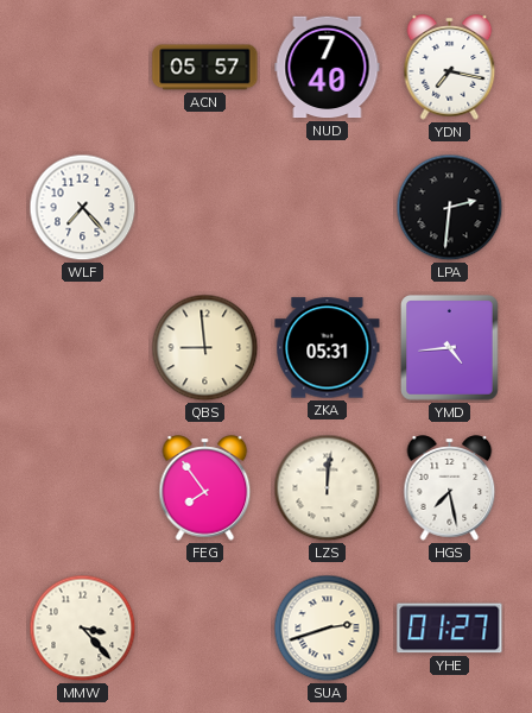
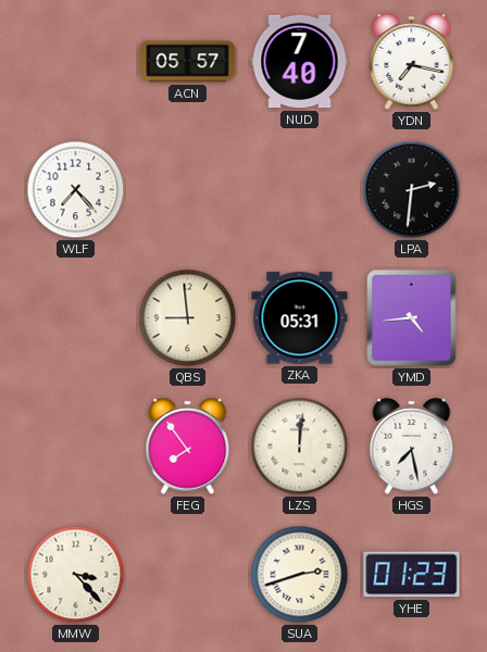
YHE: 01:27 -> 01:23
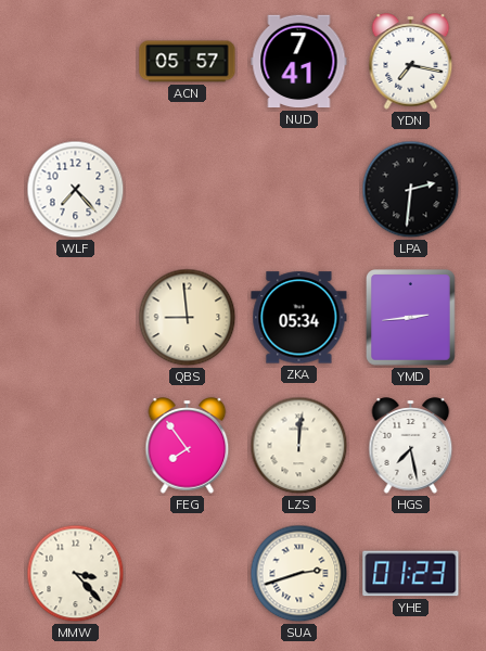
NUD: 7:40 -> 7:41
ZKA: 05:31 -> 05:34
YMD: 4:44 -> 2:44
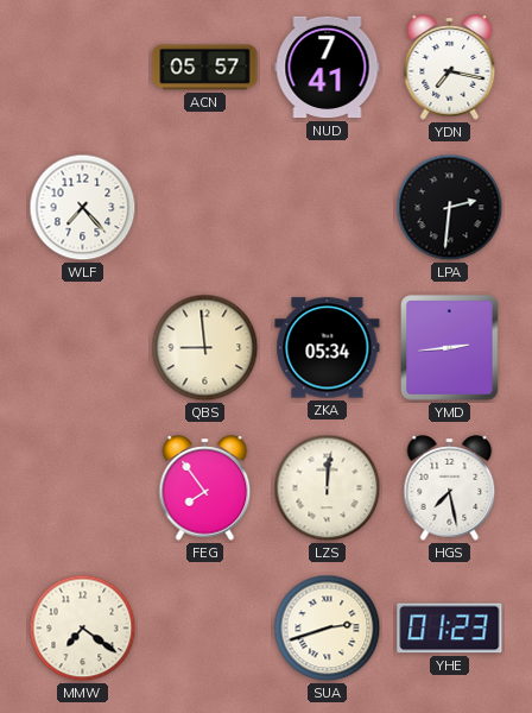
MMW: 3:23 -> 7:21
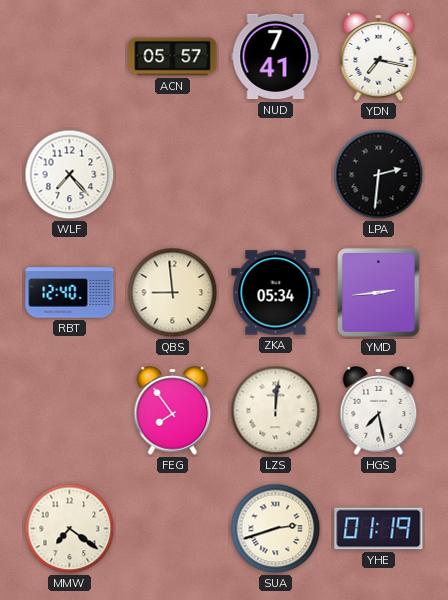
RBT: none -> 12:40
YHE: 01:23 -> 01:19
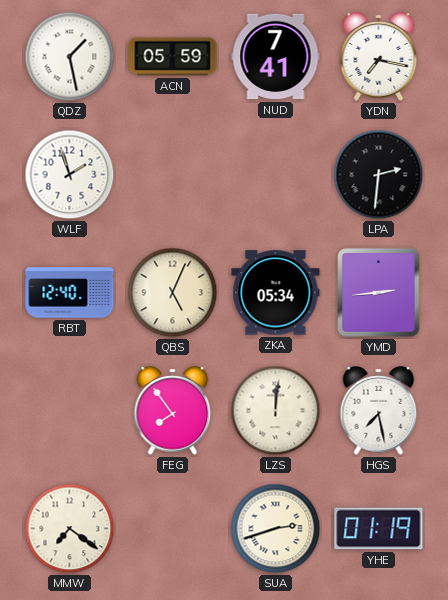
QDZ: none -> 1:28
ACN: 05:57 -> 05:59
WLF: 7:23 -> 1:57
QBS: 8:59 -> 5:04
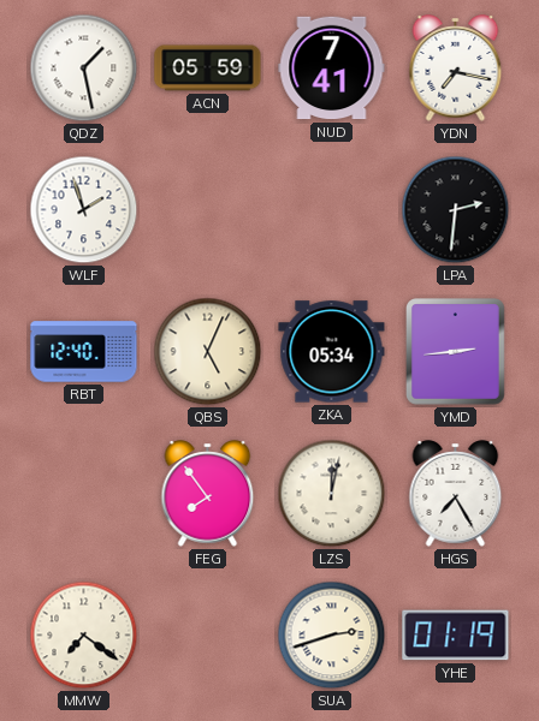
LZS: 12:01 -> 12:02
HGS: 7:28 -> 7:25
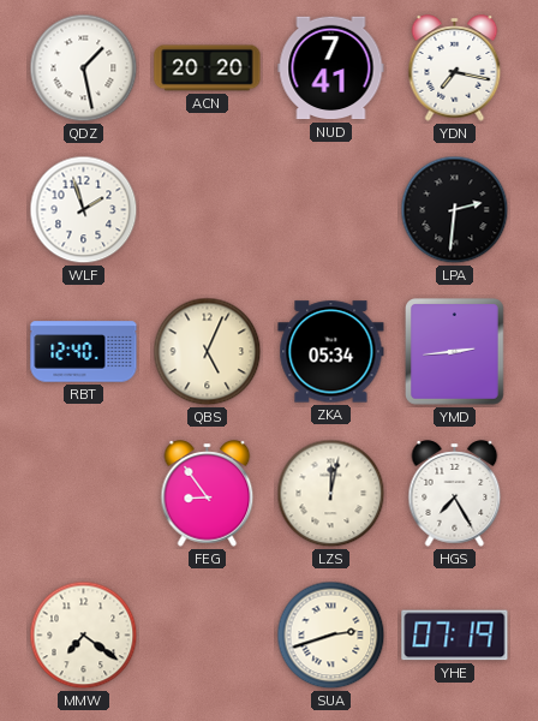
ACN: 05:59 -> 20:20
FEG: 7:54 -> 8:54
YHE: 01:19 -> 07:19
